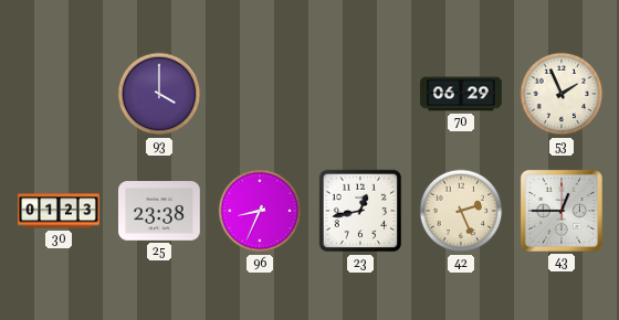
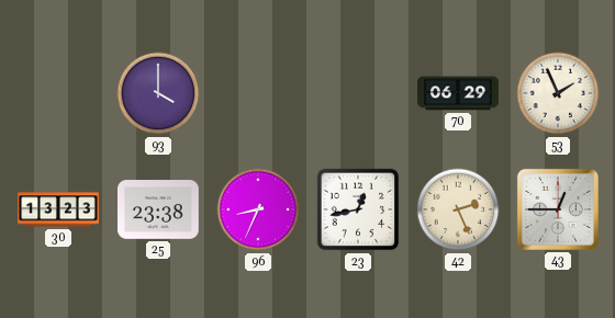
30: 01:23 -> 13:23
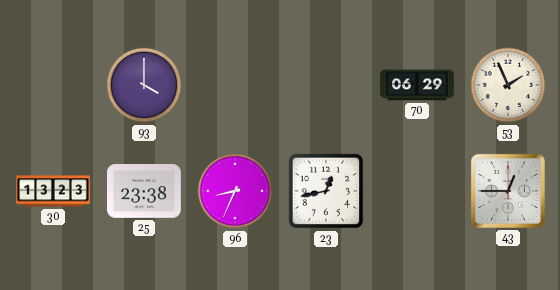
42: 2:26 -> none
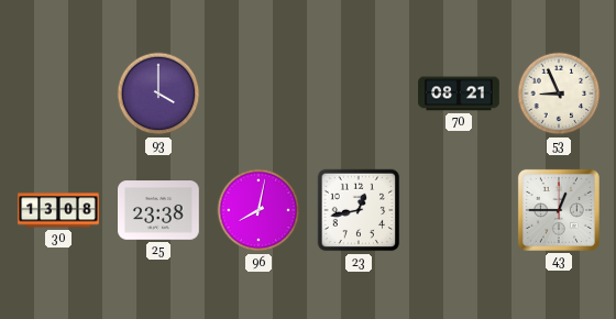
70: 06:29 -> 08:21
53: 1:56 -> 8:56
30: 13:23 -> 13:08
96: 8:34 -> 8:02
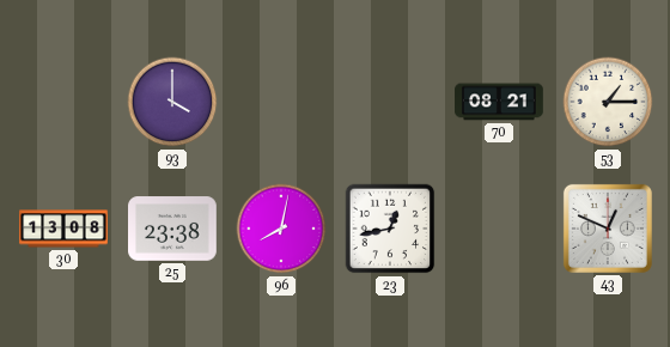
53: 8:56 -> 1:15
43: 12:45 -> 12:49
